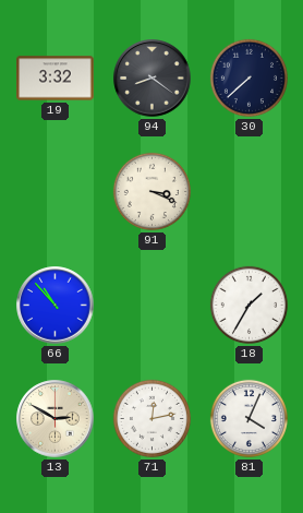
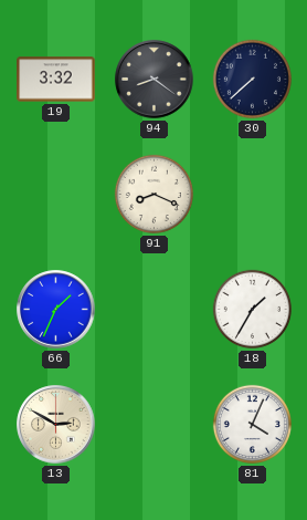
91: 3:19 -> 8:19
66: 10:53 -> 1:34
71: 12:13 -> none
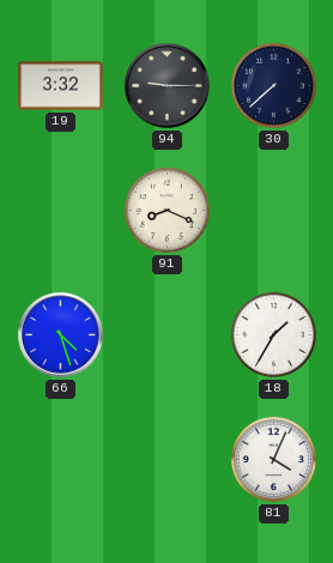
94: 8:21 -> 9:15
66: 1:34 -> 4:27
13: 2:50 -> none
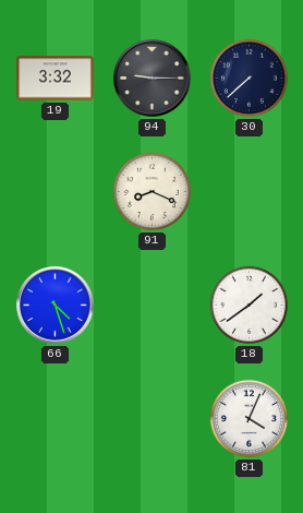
18: 1:35 -> 1:39
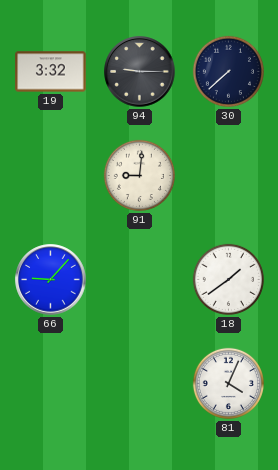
91: 8:19 -> 9:01
66: 4:27 -> 9:07
